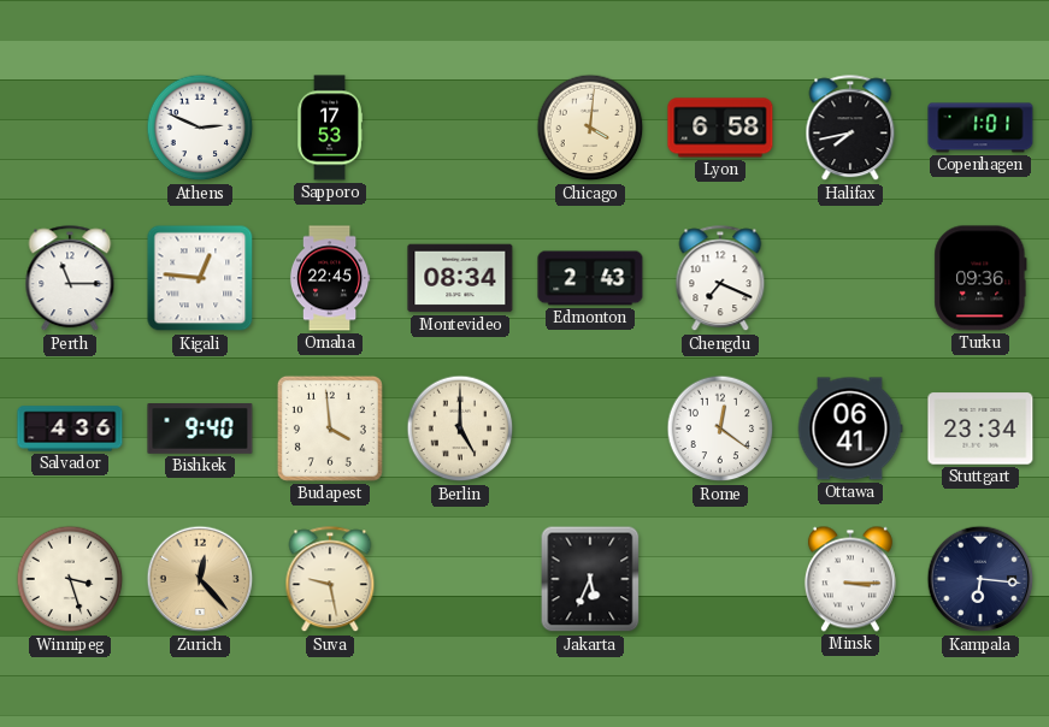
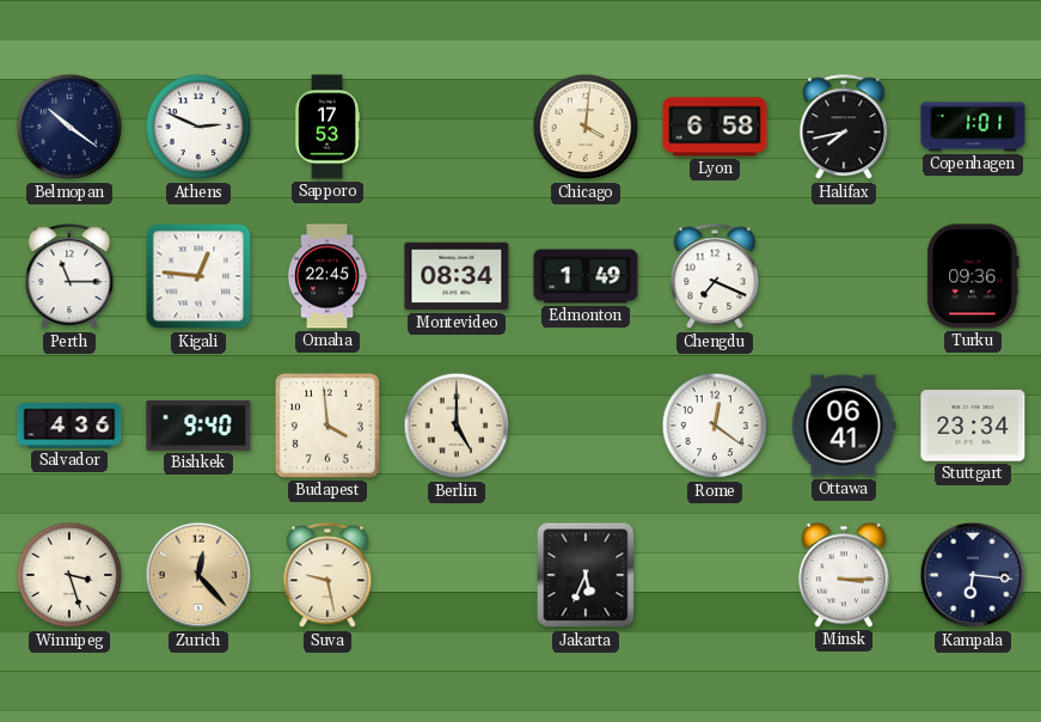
Belmopan: none -> 10:21
Edmonton: 2:43 -> 1:49
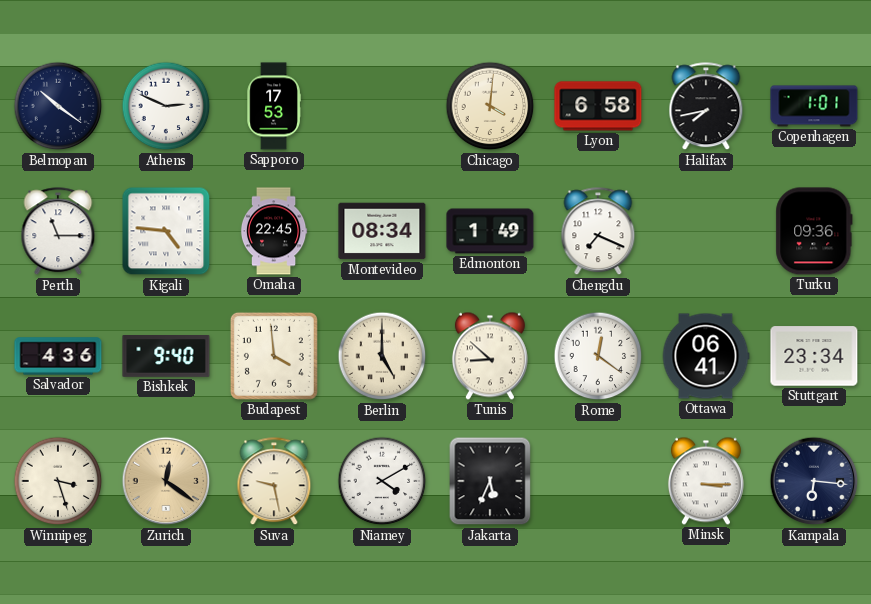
Kigali: 12:46 -> 4:46
Tunis: none -> 8:52
Zurich: 12:23 -> 12:21
Niamey: none -> 4:10
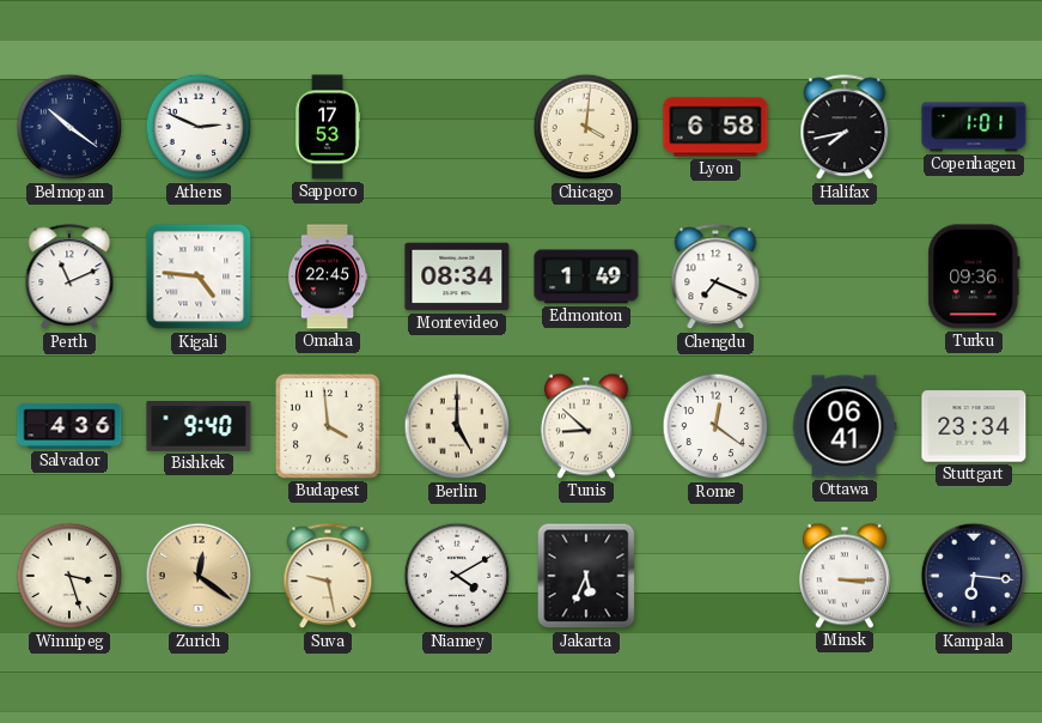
Perth: 11:15 -> 11:11
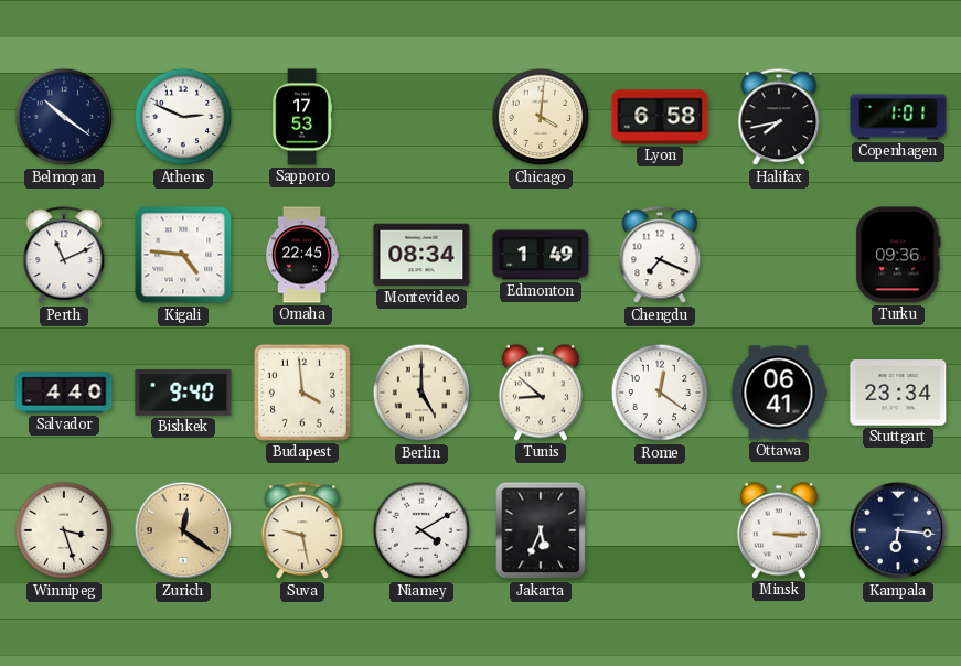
Salvador: 4:36 -> 4:40
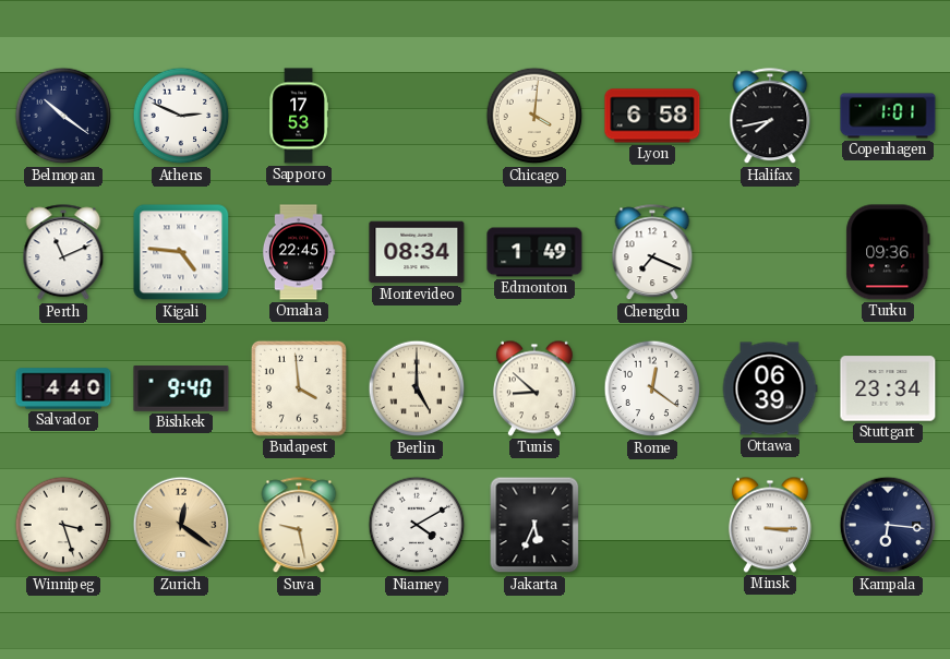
Ottawa: 06:41 -> 06:39
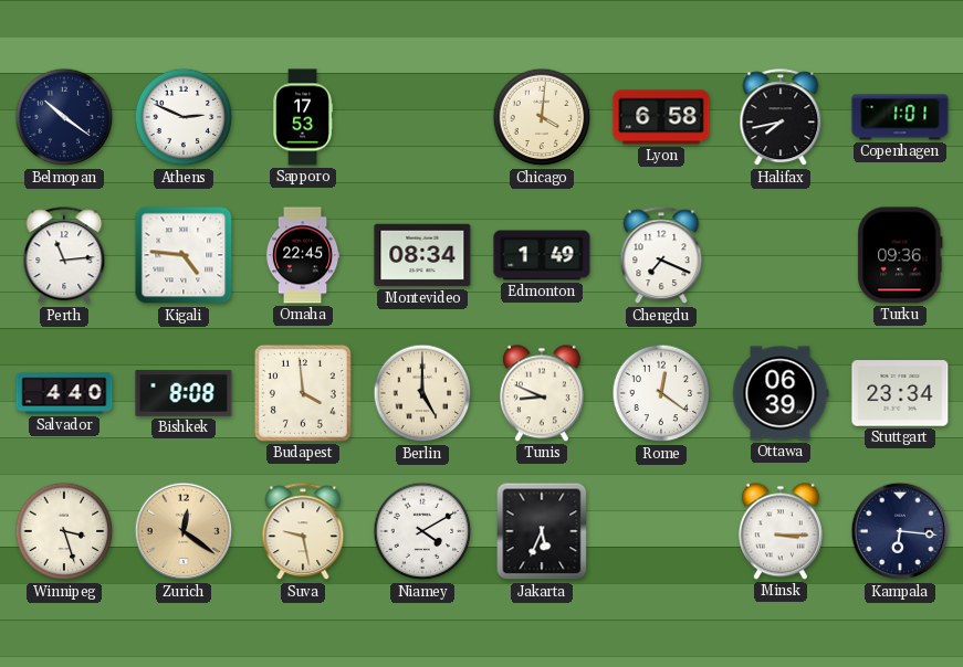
Perth: 11:11 -> 11:14
Bishkek: 9:40 -> 8:08
Tunis: 8:52 -> 8:49
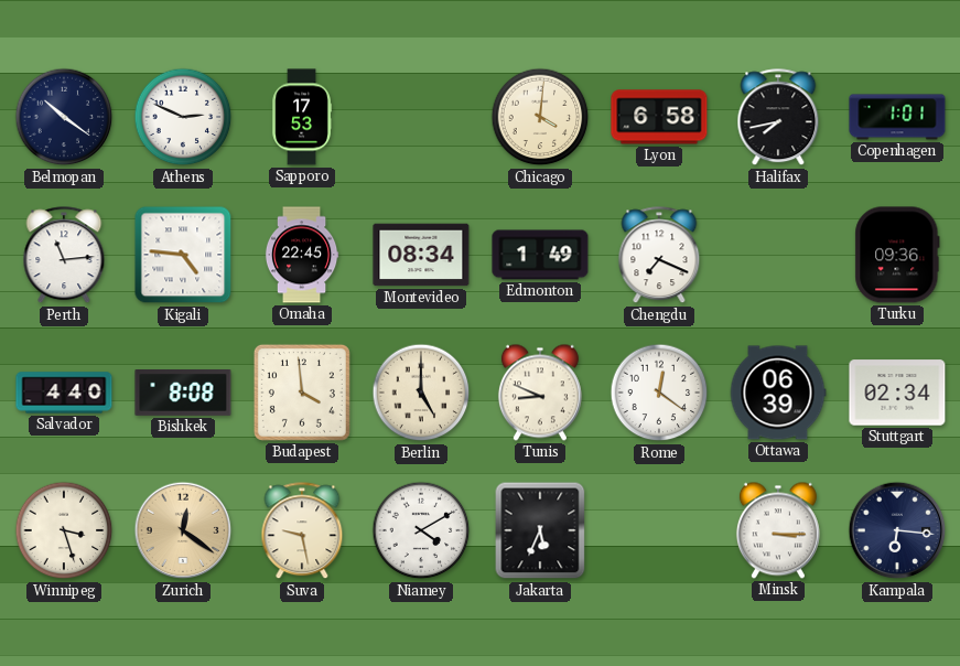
Stuttgart: 23:34 -> 02:34
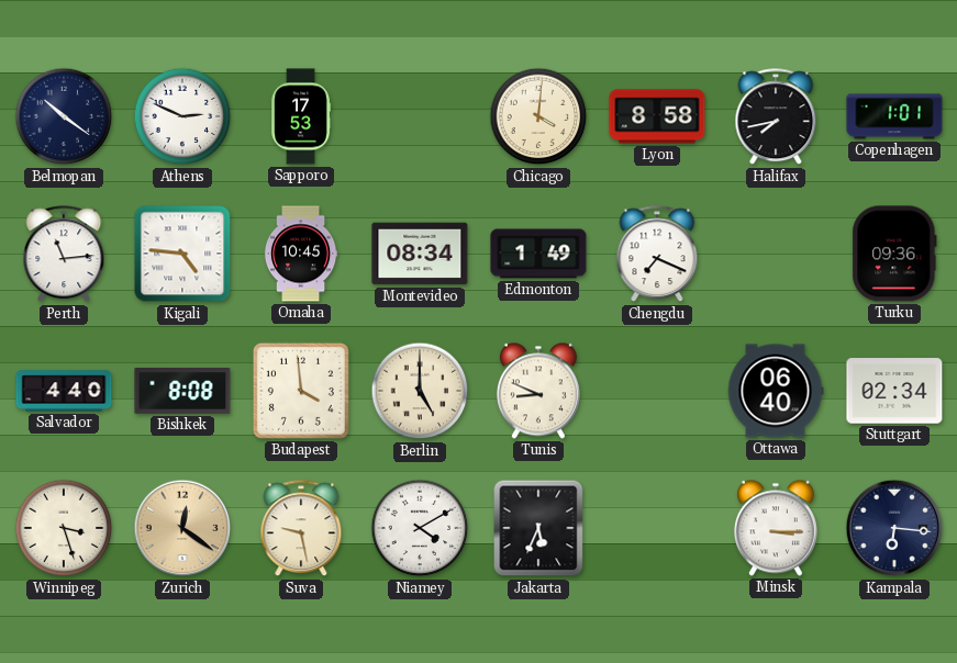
Lyon: 6:58 -> 8:58
Omaha: 22:45 -> 10:45
Rome: 12:21 -> none
Ottawa: 06:39 -> 06:40
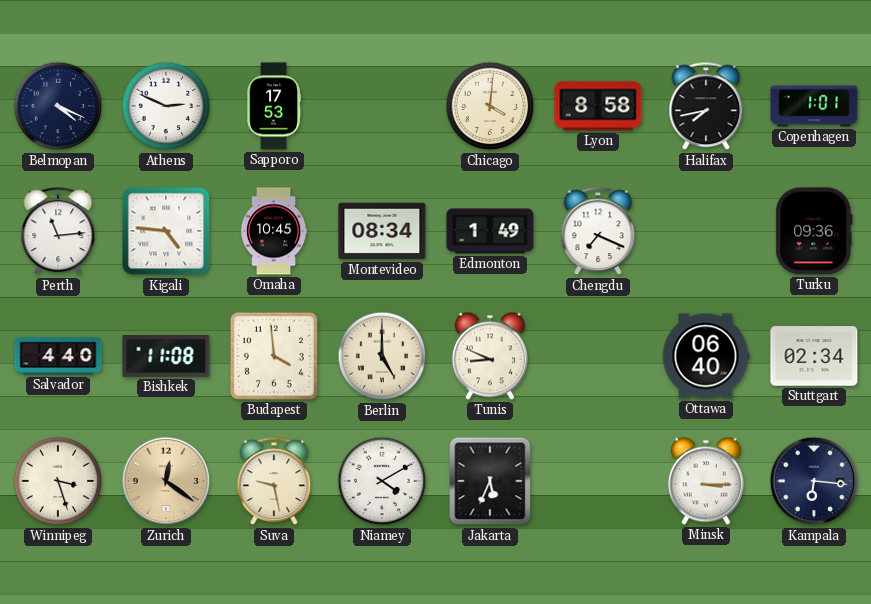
Belmopan: 10:21 -> 4:19
Bishkek: 8:08 -> 11:08
